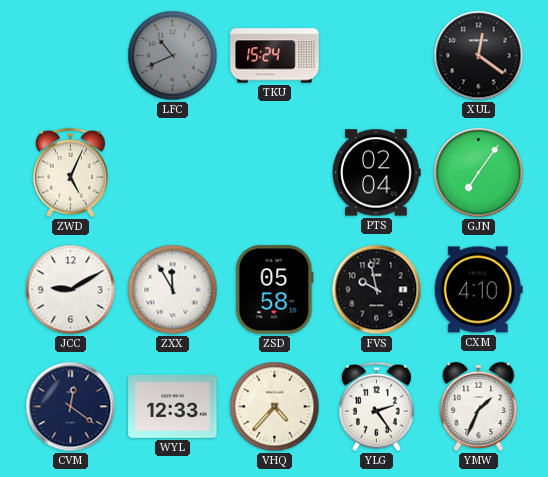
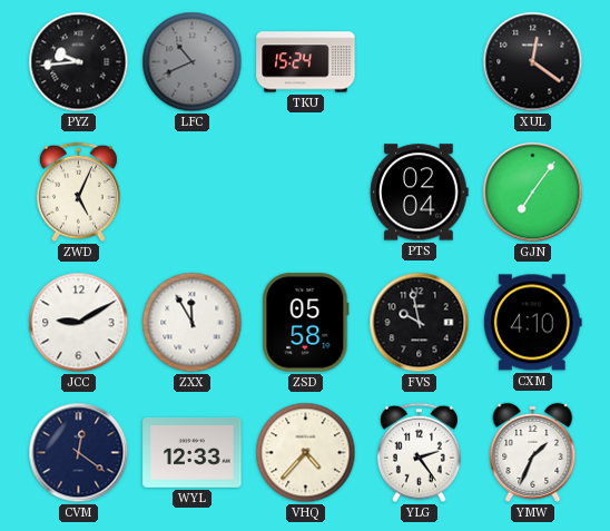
PYZ: none -> 9:44
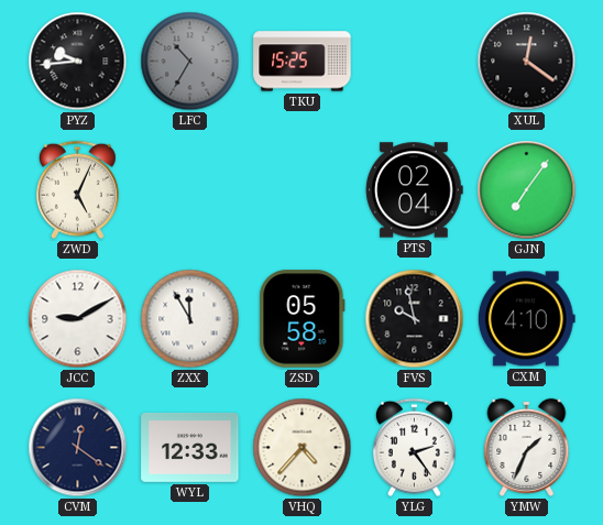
LFC: 10:41 -> 10:35
TKU: 15:24 -> 15:25
